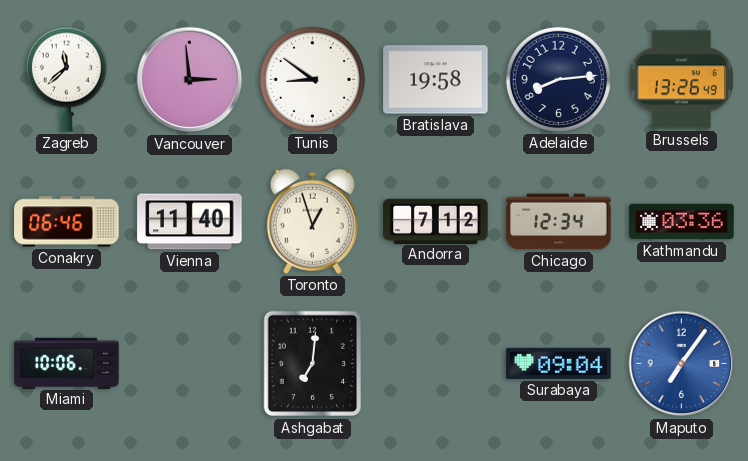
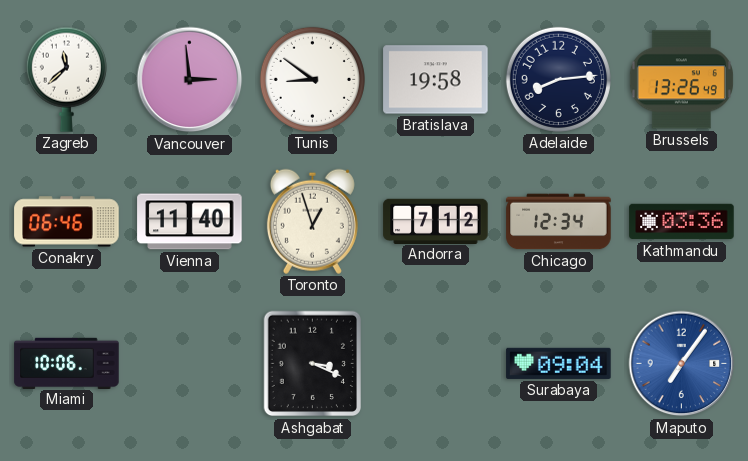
Ashgabat: 7:01 -> 3:19
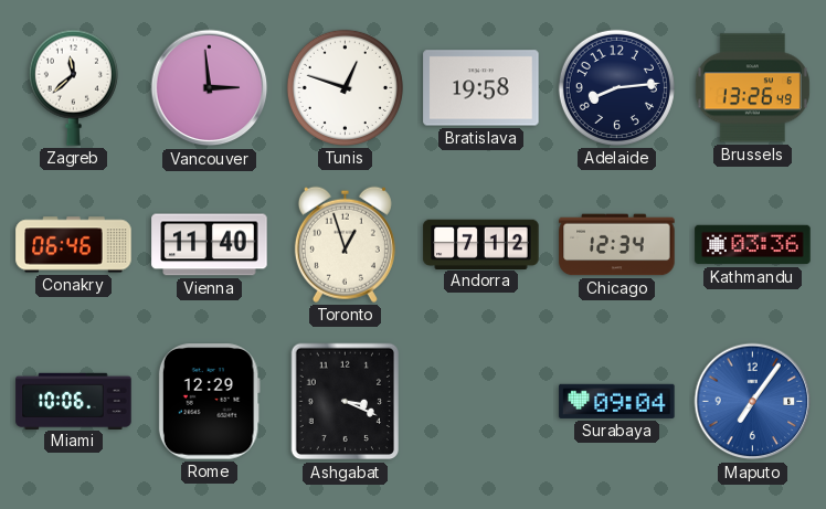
Tunis: 8:51 -> 12:48
Rome: none -> 12:29
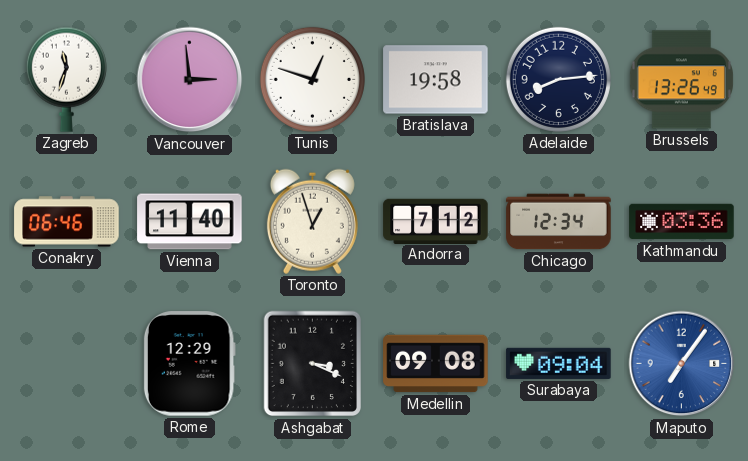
Zagreb: 11:38 -> 11:33
Miami: 10:06 -> none
Medellin: none -> 09:08
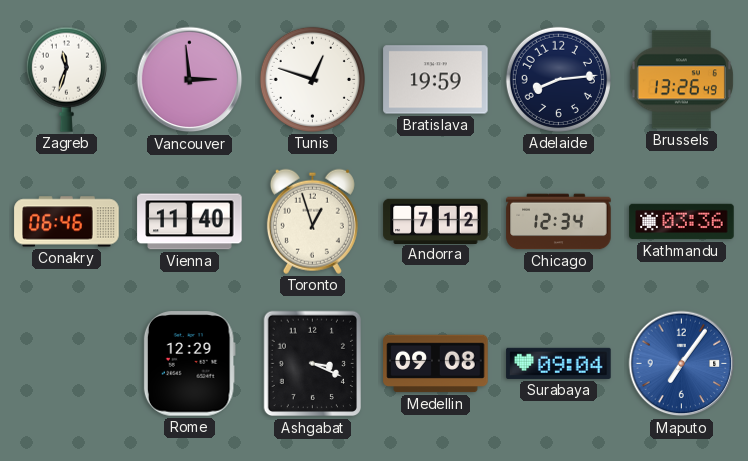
Bratislava: 19:58 -> 19:59
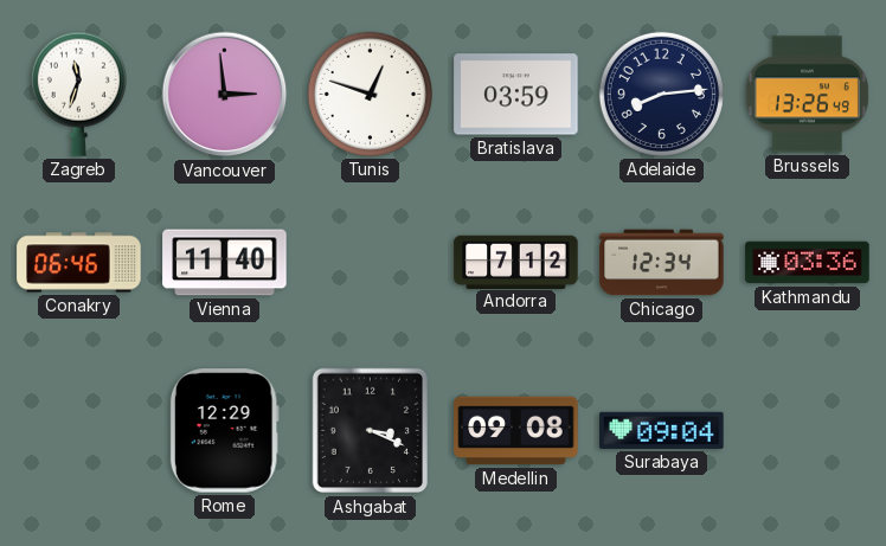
Bratislava: 19:59 -> 03:59
Toronto: 12:57 -> none
Maputo: 7:06 -> none
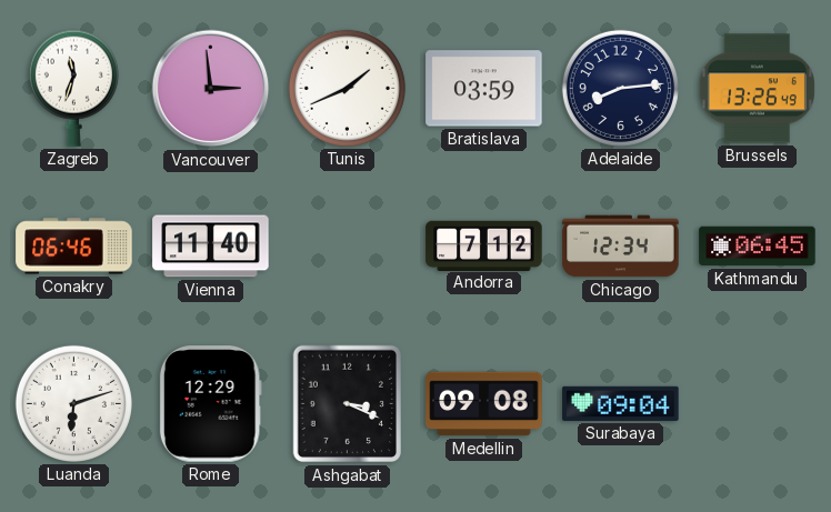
Tunis: 12:48 -> 1:41
Kathmandu: 03:36 -> 06:45
Luanda: none -> 6:12
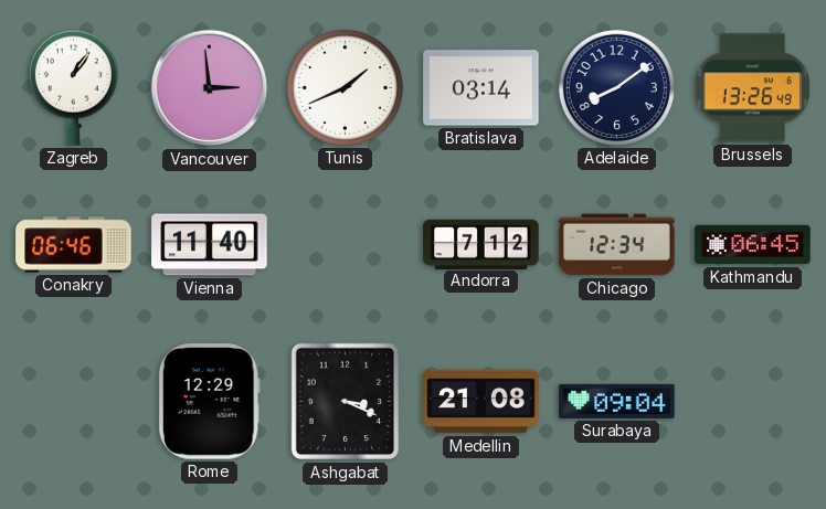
Zagreb: 11:33 -> 1:06
Bratislava: 03:59 -> 03:14
Adelaide: 8:14 -> 8:09
Luanda: 6:12 -> none
Medellin: 09:08 -> 21:08
